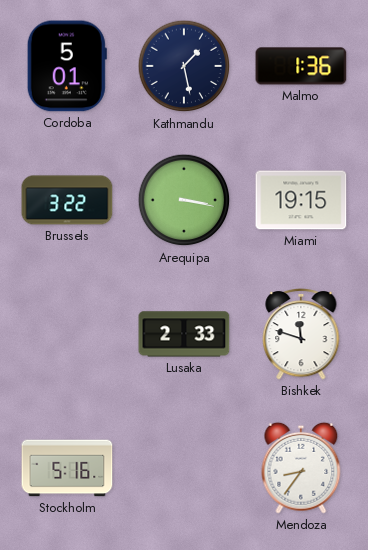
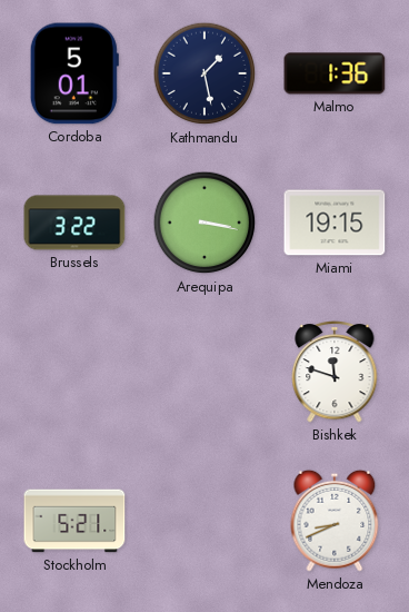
Lusaka: 2:33 -> none
Stockholm: 5:16 -> 5:21
Mendoza: 8:36 -> 8:41
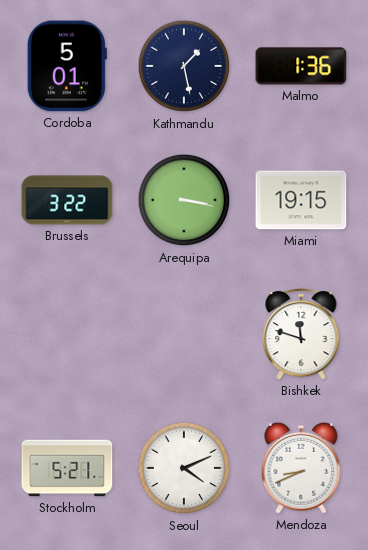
Seoul: none -> 4:11
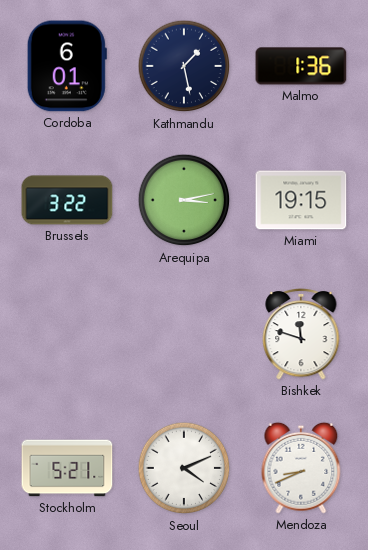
Cordoba: 5:01 -> 6:01
Arequipa: 3:17 -> 3:13
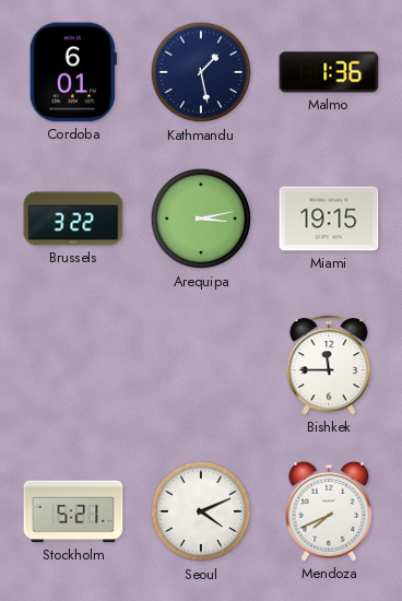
Bishkek: 11:48 -> 11:45
Mendoza: 8:41 -> 7:41
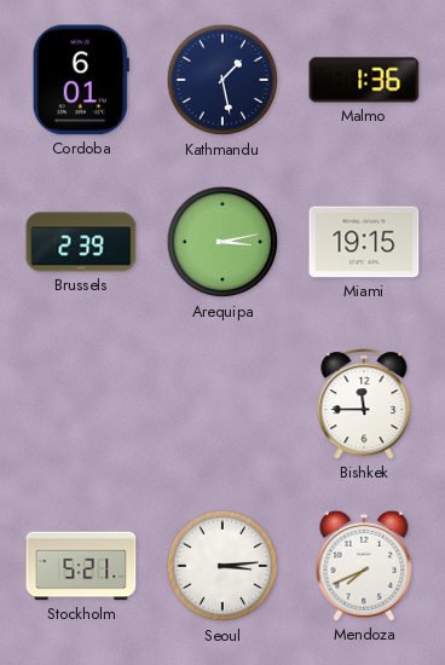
Brussels: 3:22 -> 2:39
Seoul: 4:11 -> 3:14
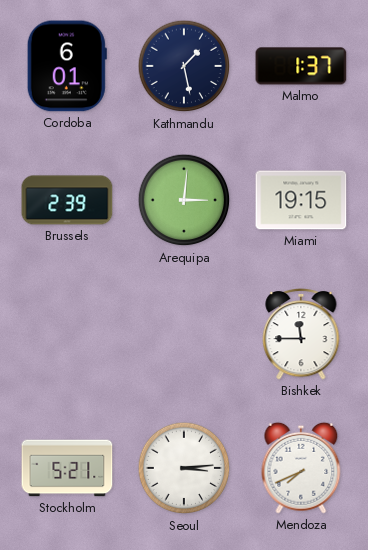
Malmo: 1:36 -> 1:37
Arequipa: 3:13 -> 3:01
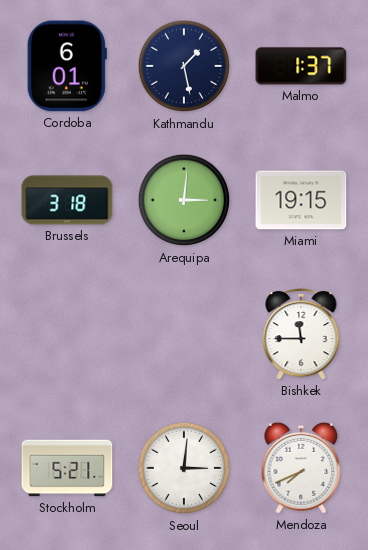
Brussels: 2:39 -> 3:18
Seoul: 3:14 -> 3:01
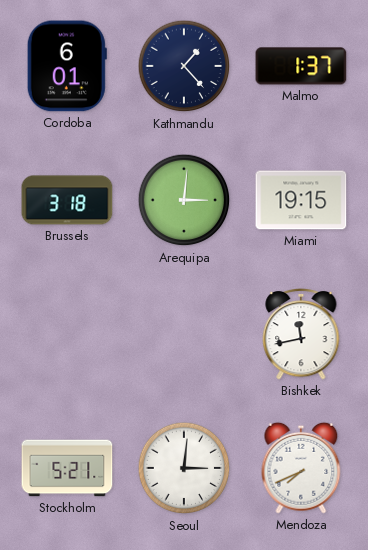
Kathmandu: 1:28 -> 1:23
Bishkek: 11:45 -> 11:43
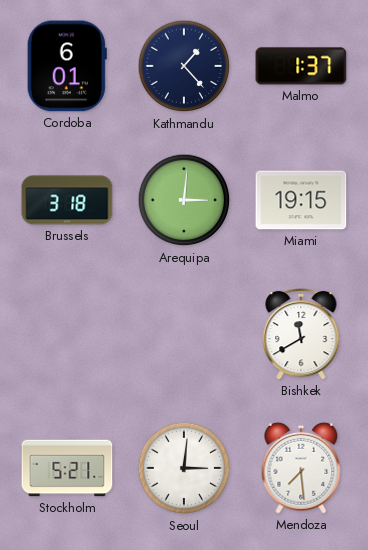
Bishkek: 11:43 -> 11:40
Mendoza: 7:41 -> 7:29
